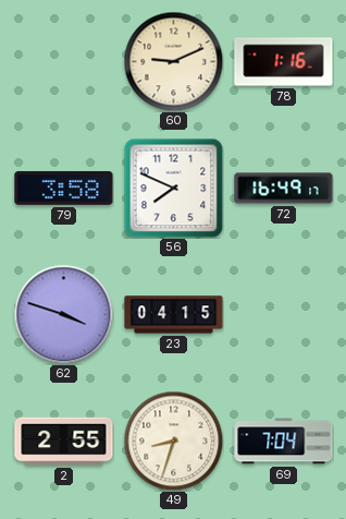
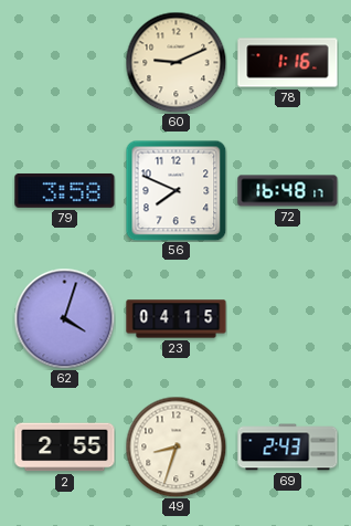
72: 16:49 -> 16:48
62: 3:48 -> 4:03
69: 7:04 -> 2:43
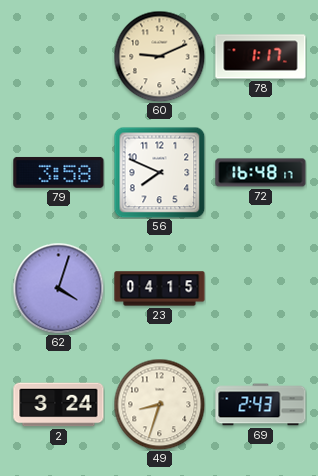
78: 1:16 -> 1:17
2: 2:55 -> 3:24
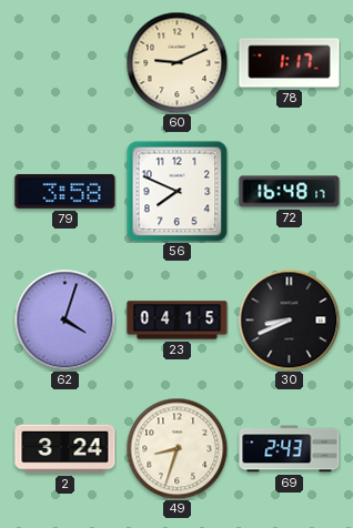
30: none -> 8:41
